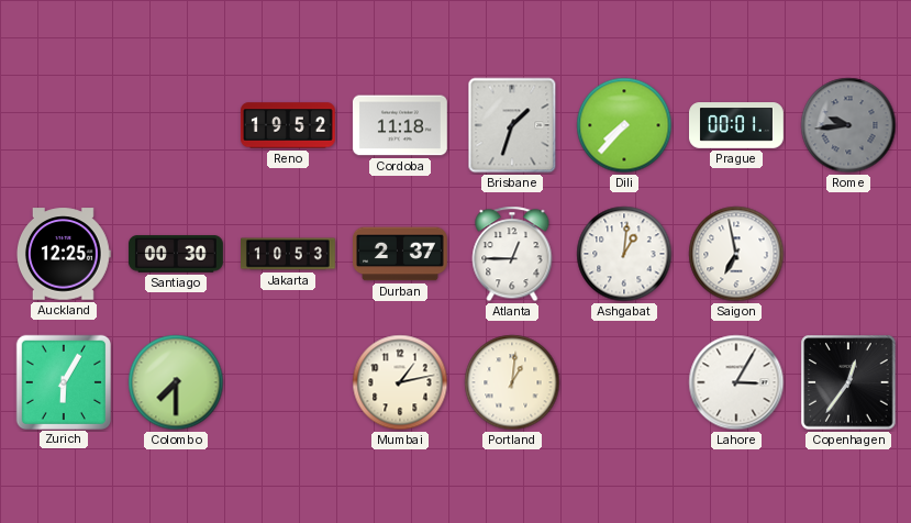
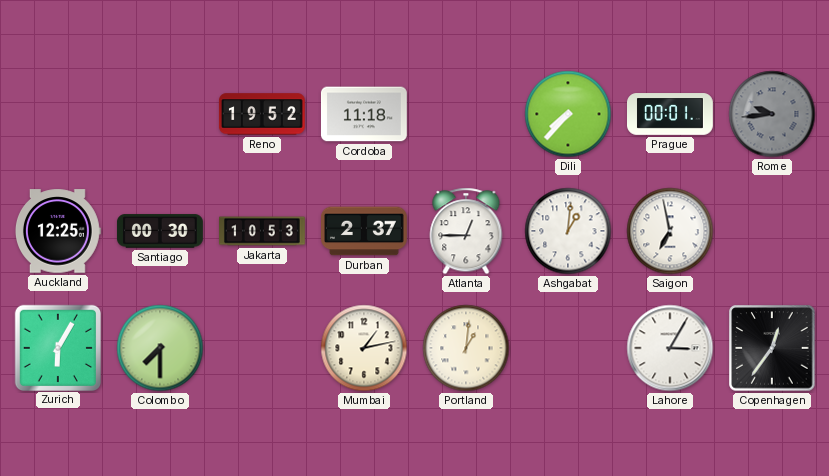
Brisbane: 1:33 -> none
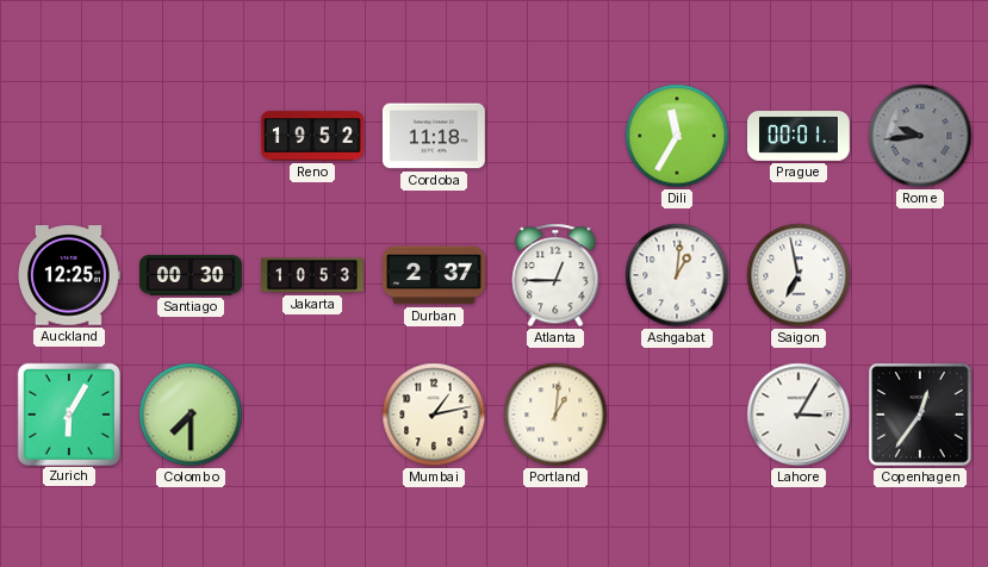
Dili: 7:37 -> 11:35
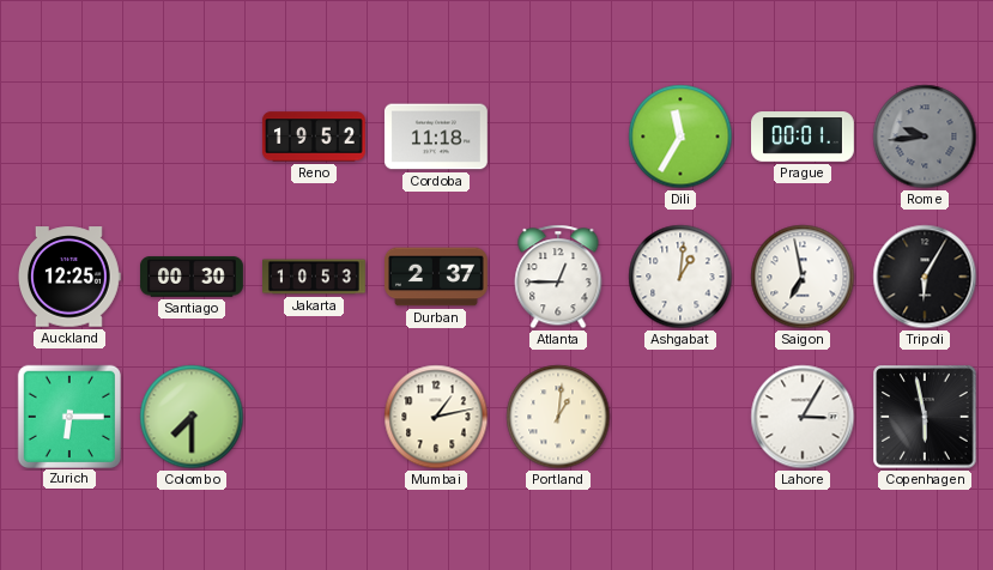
Tripoli: none -> 6:05
Zurich: 6:05 -> 6:15
Copenhagen: 12:36 -> 5:58
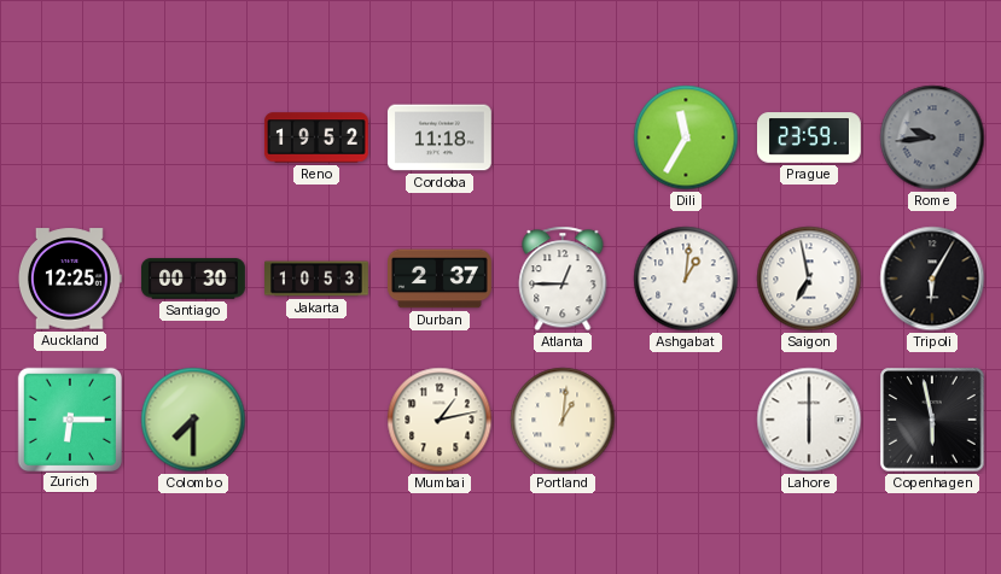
Prague: 00:01 -> 23:59
Lahore: 3:05 -> 6:00
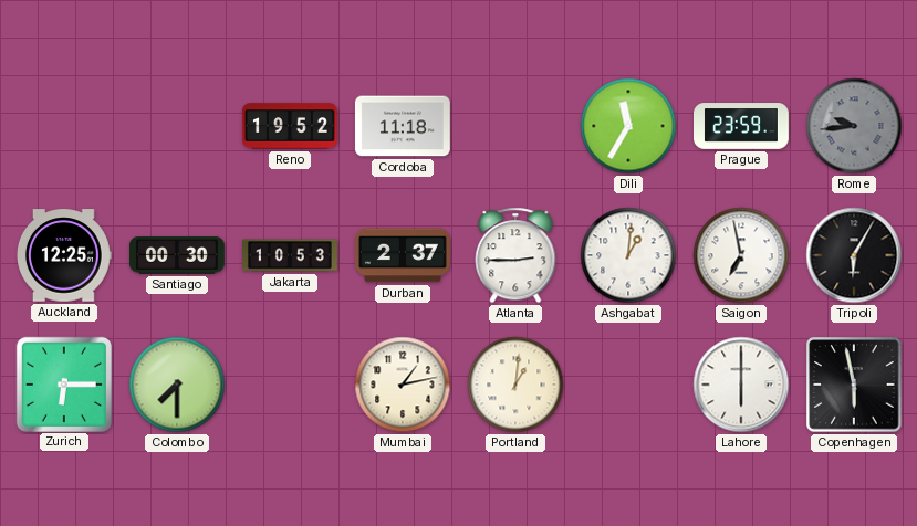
Atlanta: 12:45 -> 2:45
